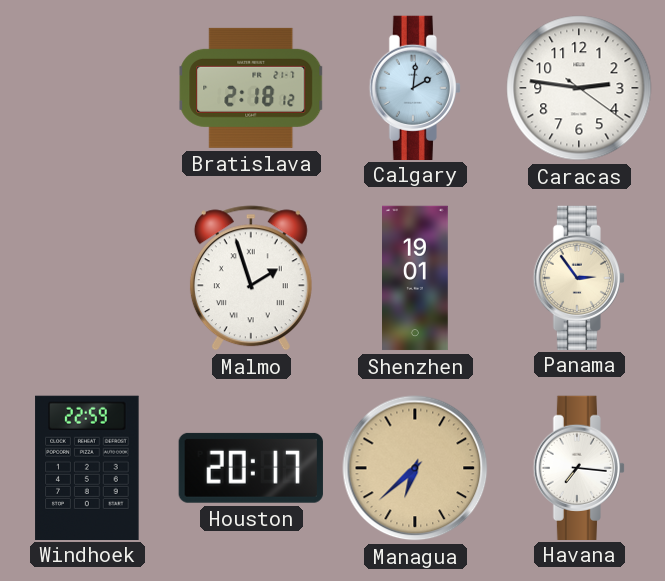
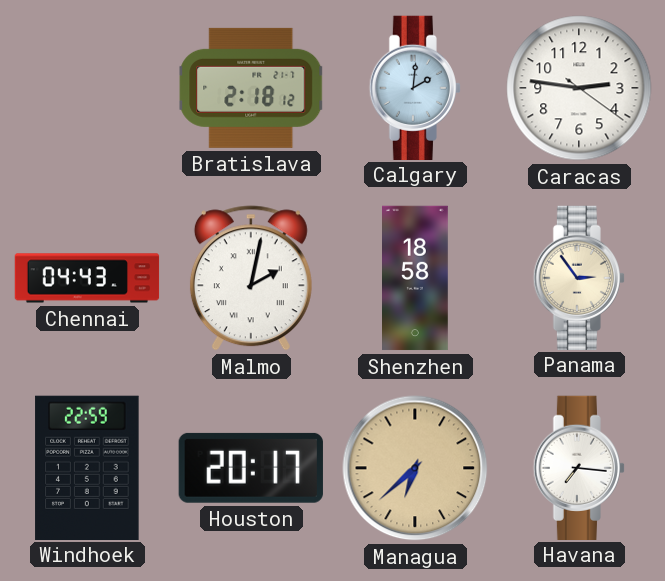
Chennai: none -> 04:43
Malmo: 1:57 -> 2:02
Shenzhen: 19:01 -> 18:58
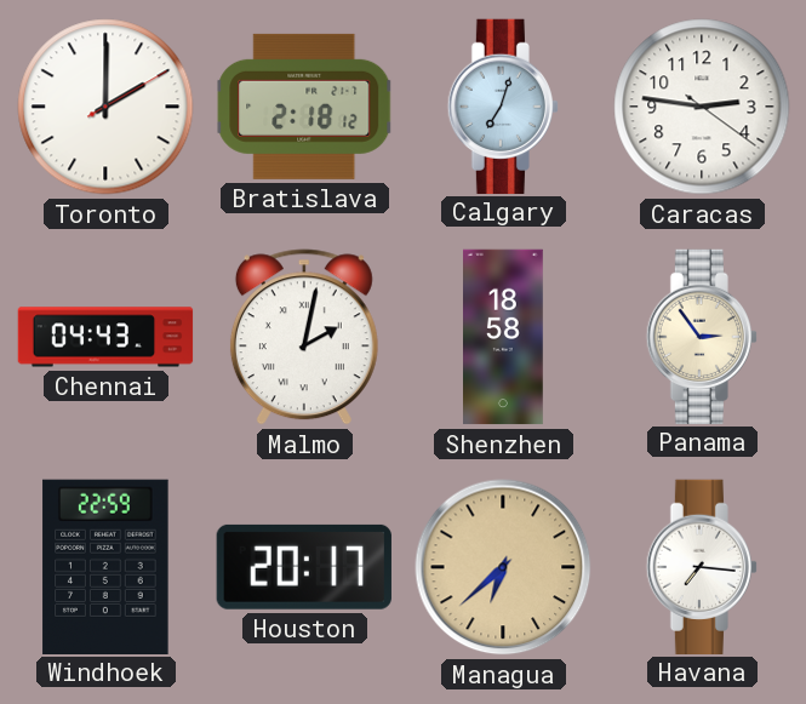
Toronto: none -> 2:00
Calgary: 2:01 -> 7:03
